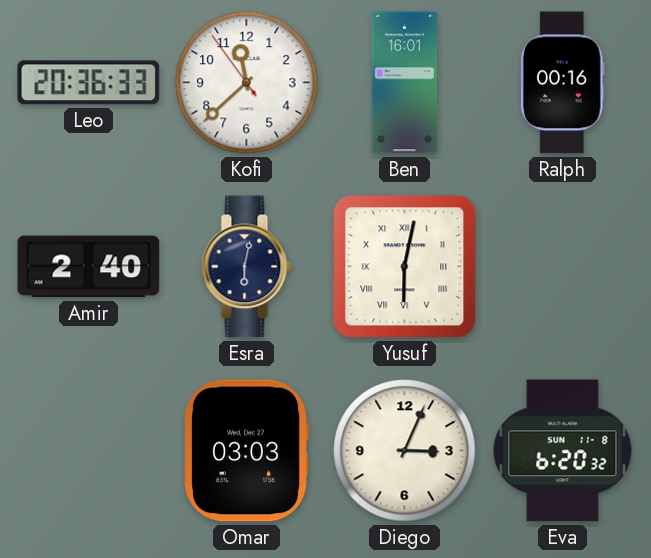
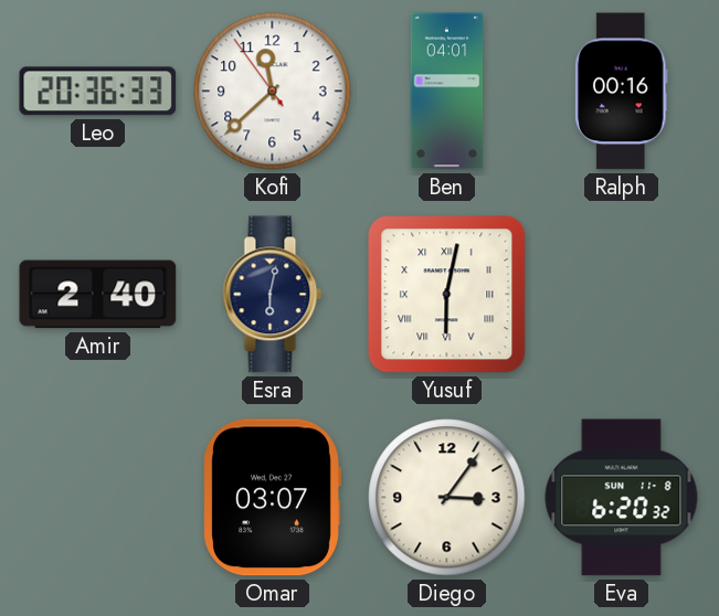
Ben: 16:01 -> 04:01
Omar: 03:03 -> 03:07
Diego: 3:04 -> 3:06
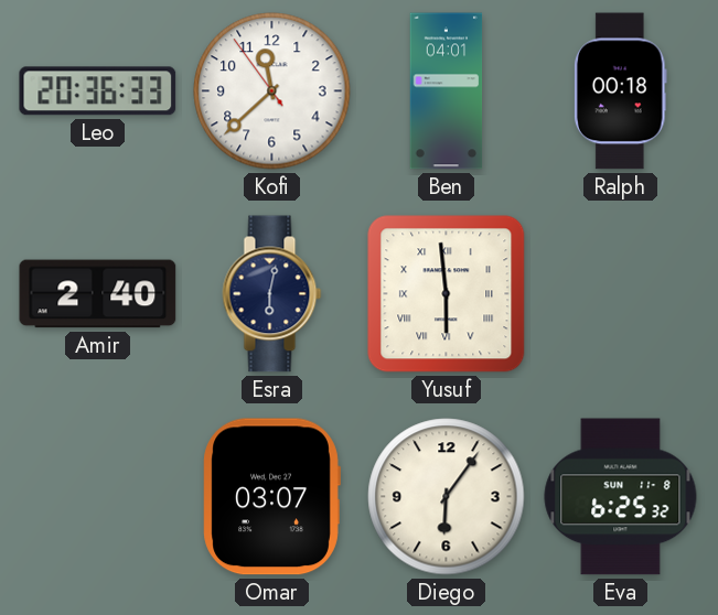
Ralph: 00:16 -> 00:18
Yusuf: 6:02 -> 5:59
Diego: 3:06 -> 6:06
Eva: 6:20 -> 6:25
